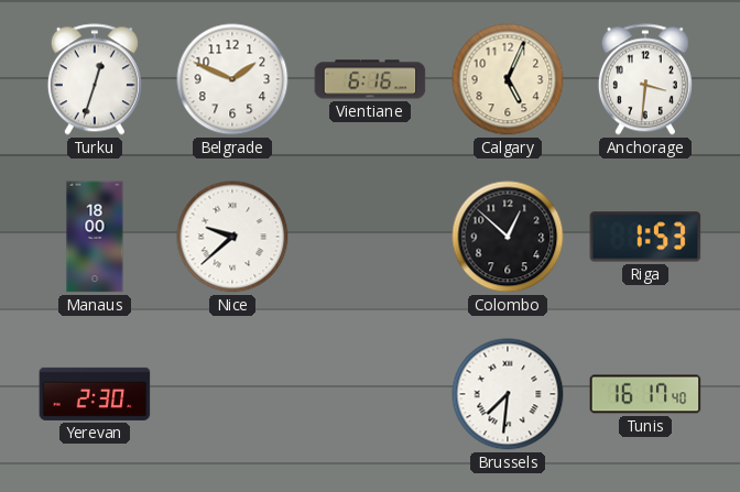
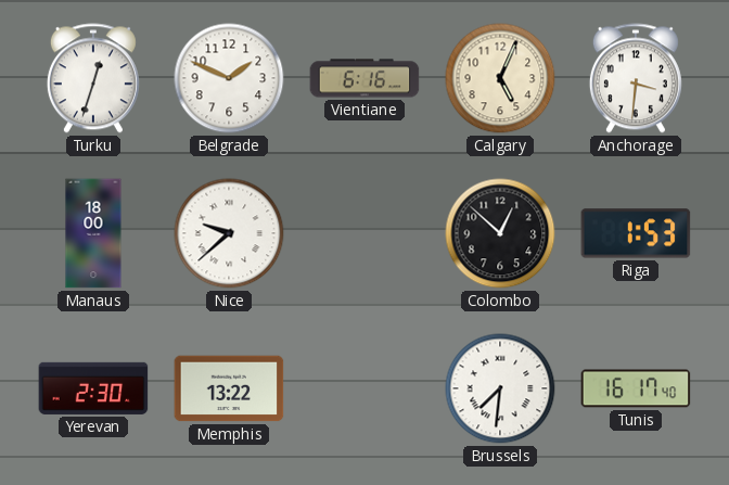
Memphis: none -> 13:22
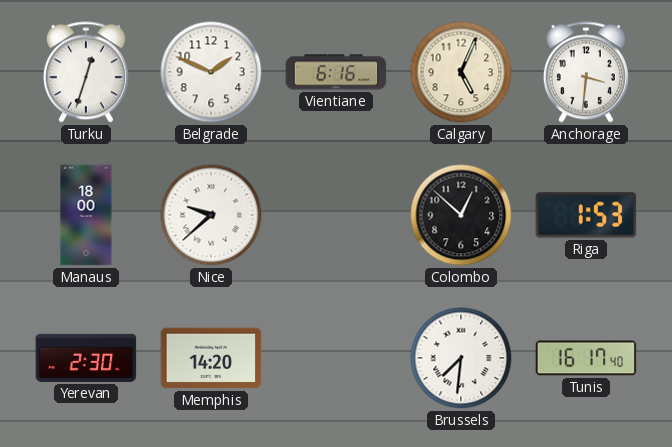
Memphis: 13:22 -> 14:20
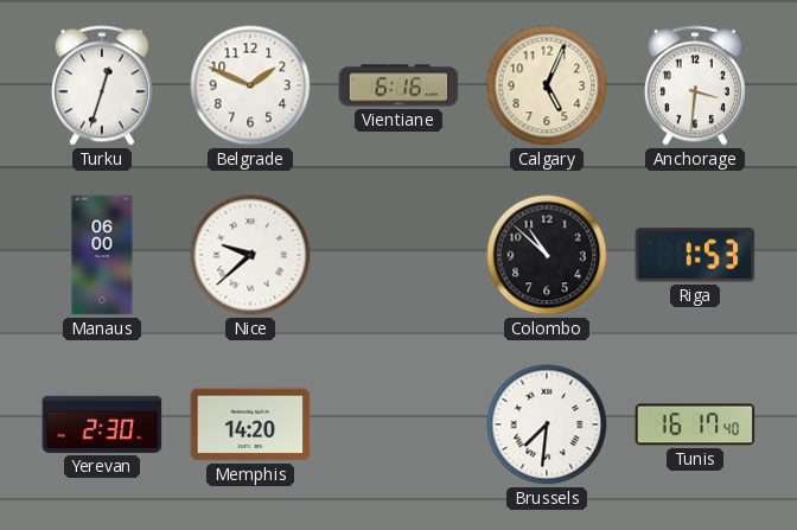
Manaus: 18:00 -> 06:00
Colombo: 12:52 -> 10:52
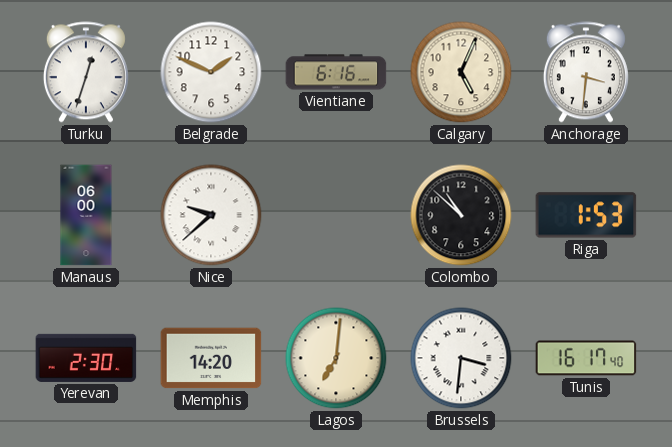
Lagos: none -> 7:01
Brussels: 7:31 -> 3:31
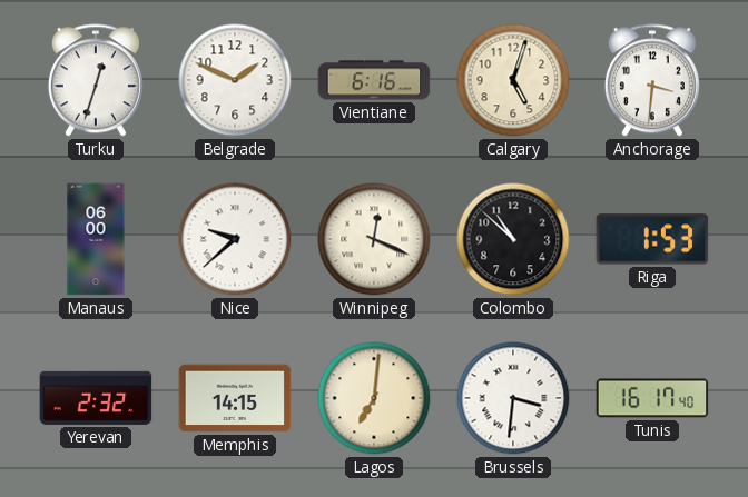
Calgary: 5:04 -> 5:03
Winnipeg: none -> 12:19
Yerevan: 2:30 -> 2:32
Memphis: 14:20 -> 14:15
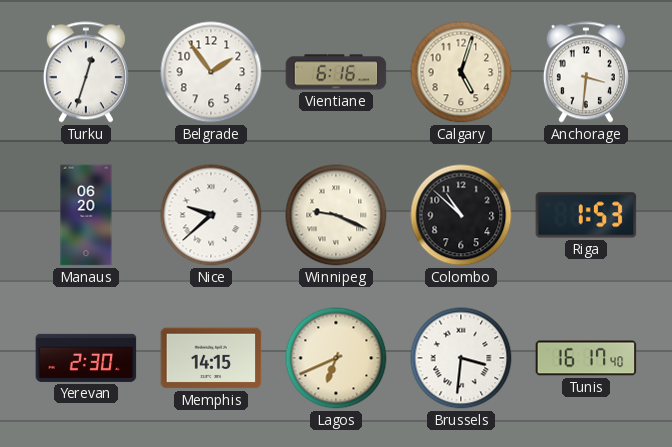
Belgrade: 1:49 -> 1:54
Manaus: 06:00 -> 06:20
Winnipeg: 12:19 -> 9:19
Yerevan: 2:32 -> 2:30
Lagos: 7:01 -> 6:41
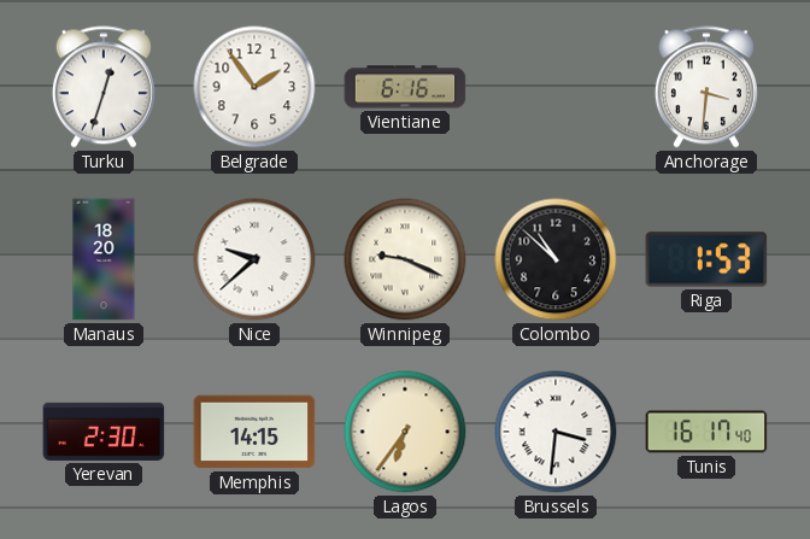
Calgary: 5:03 -> none
Manaus: 06:20 -> 18:20
Lagos: 6:41 -> 6:36
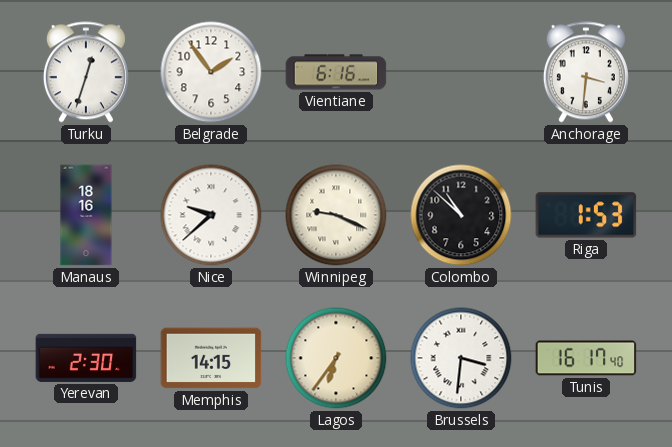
Manaus: 18:20 -> 18:16
